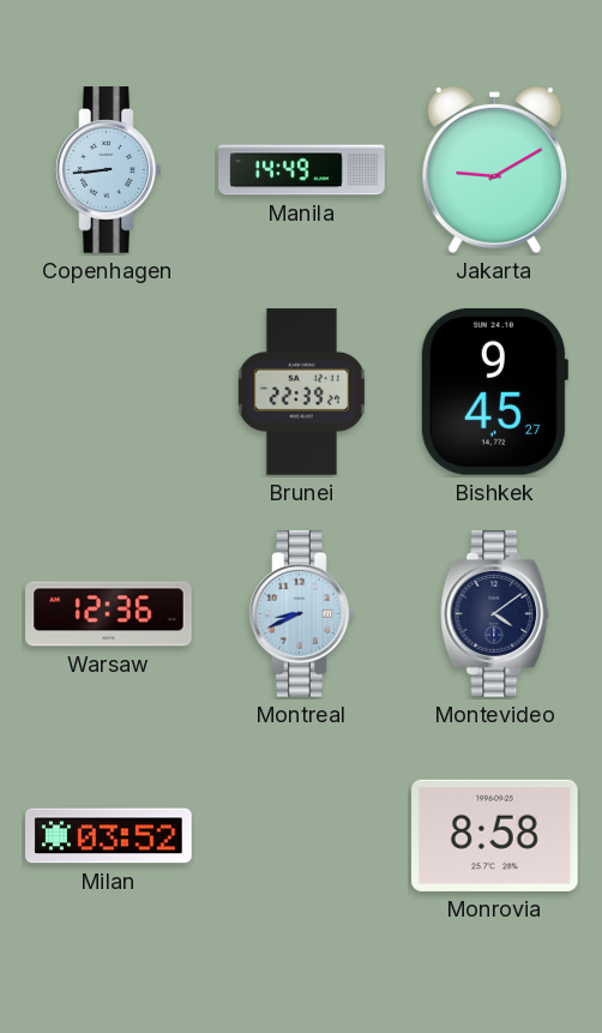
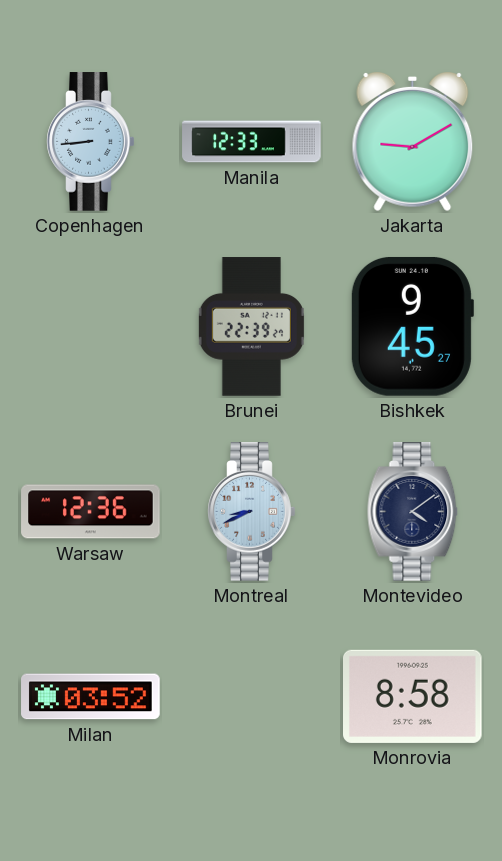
Manila: 14:49 -> 12:33
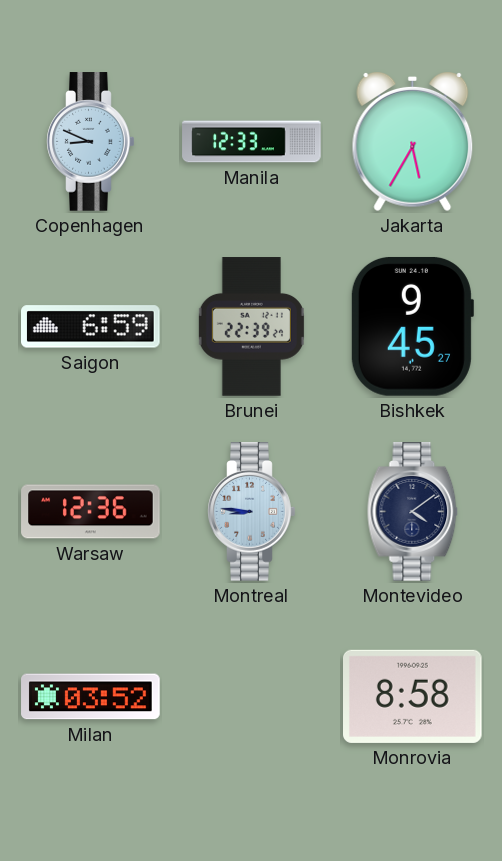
Copenhagen: 8:44 -> 8:49
Jakarta: 9:10 -> 5:35
Saigon: none -> 6:59
Montreal: 8:41 -> 8:46
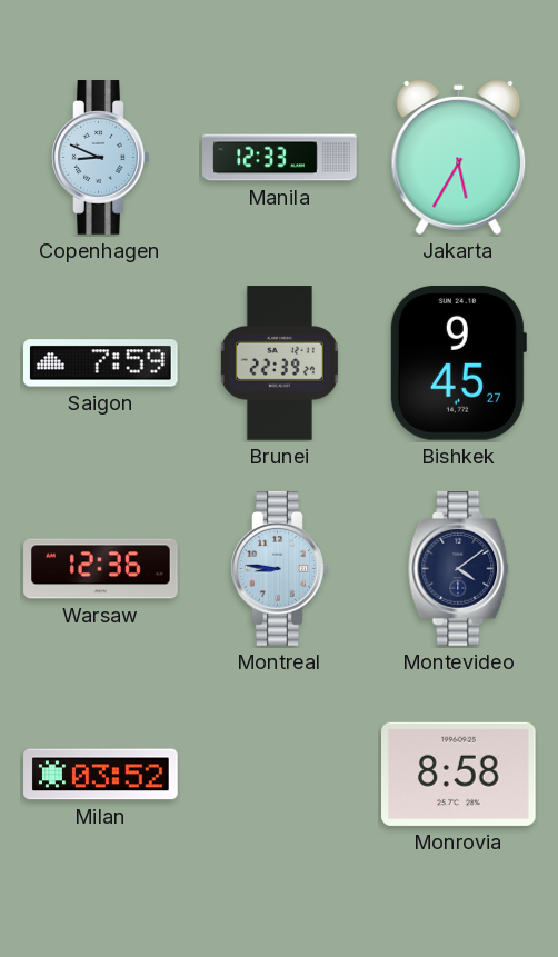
Saigon: 6:59 -> 7:59
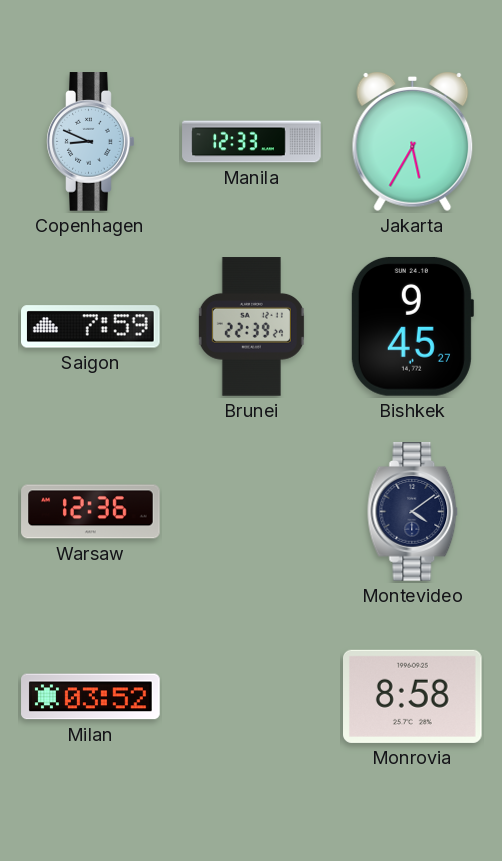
Montreal: 8:46 -> none
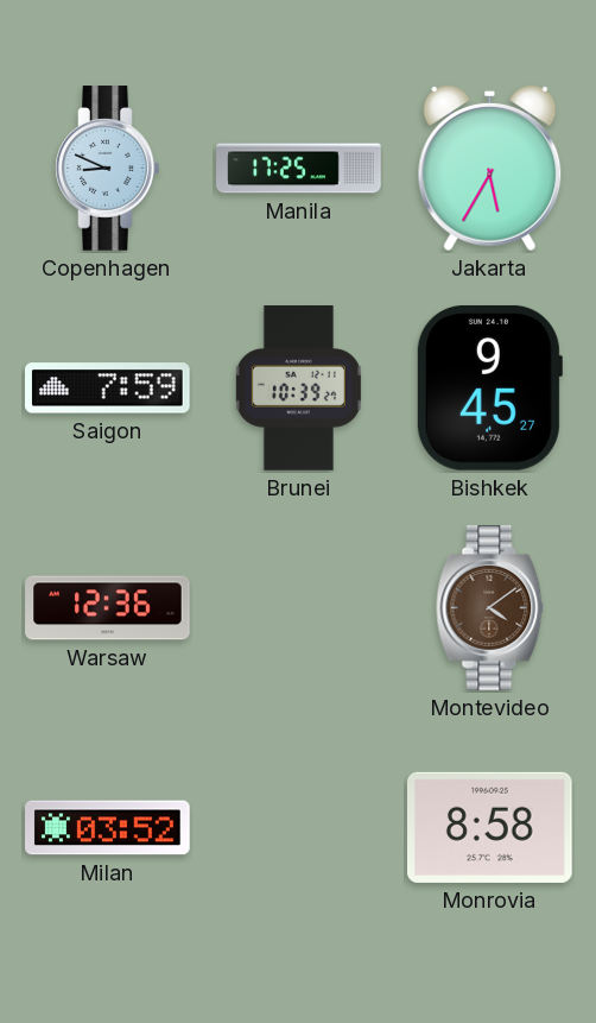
Manila: 12:33 -> 17:25
Brunei: 22:39 -> 10:39
Montevideo dial: navy -> brown
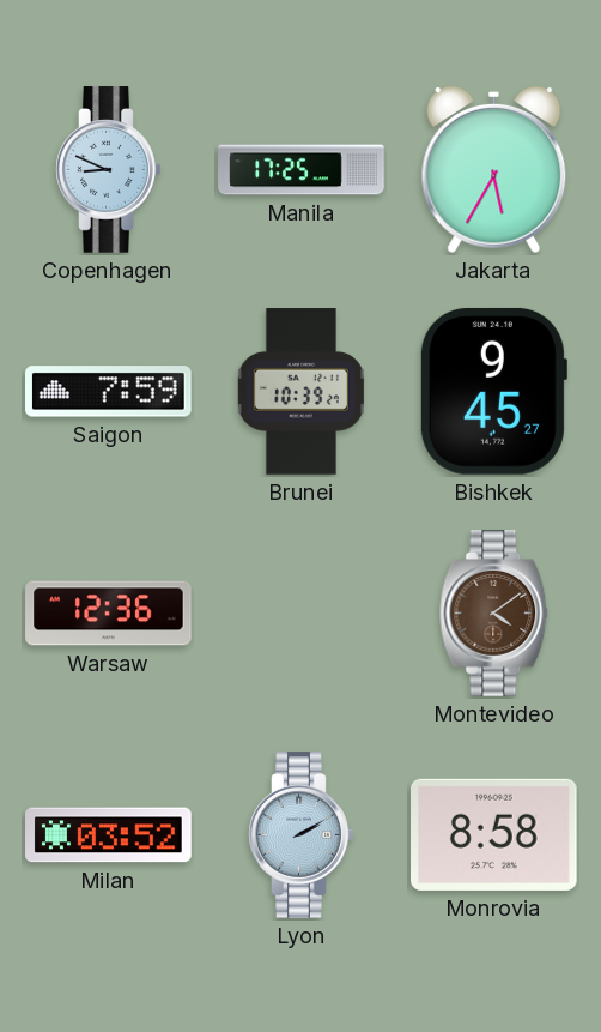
Lyon: none -> 2:10
